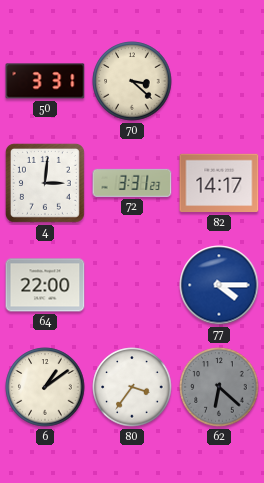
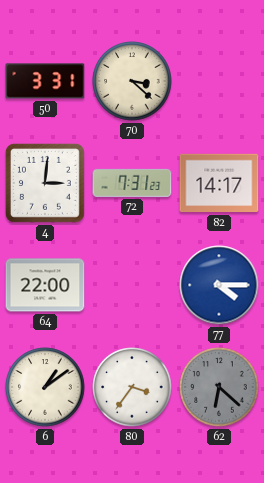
72: 3:31 -> 7:31
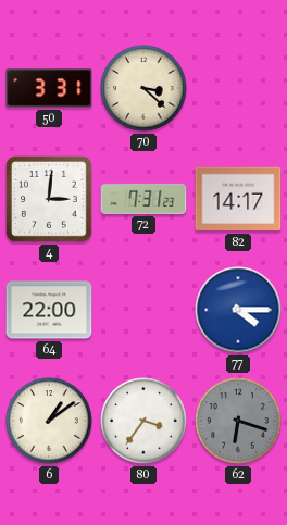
62: 6:22 -> 6:18
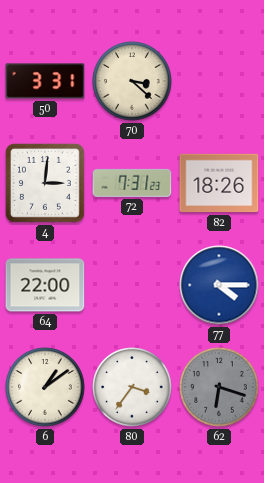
82: 14:17 -> 18:26
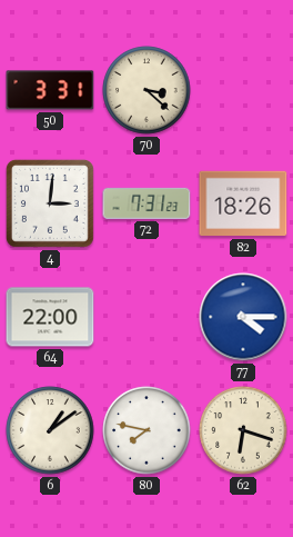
80: 3:36 -> 7:47
62 dial: grey -> cream
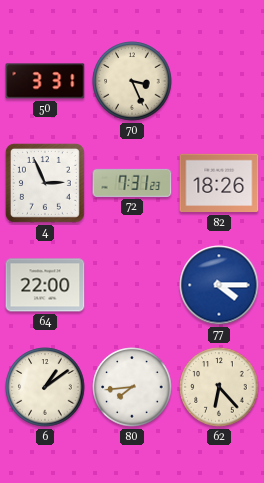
70: 3:22 -> 3:26
4: 3:01 -> 2:56
80: 7:47 -> 7:44
62: 6:18 -> 6:23
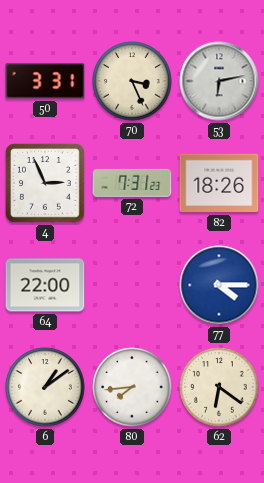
53: none -> 6:13
62: 6:23 -> 6:21
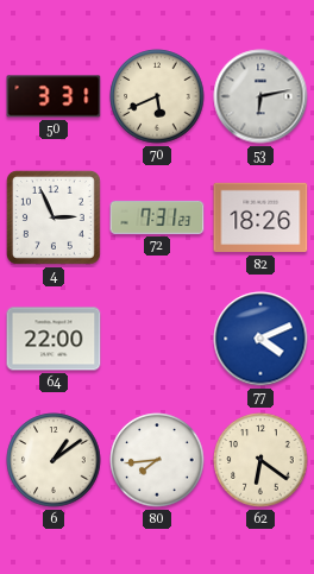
70: 3:26 -> 5:41
77: 4:15 -> 4:11
